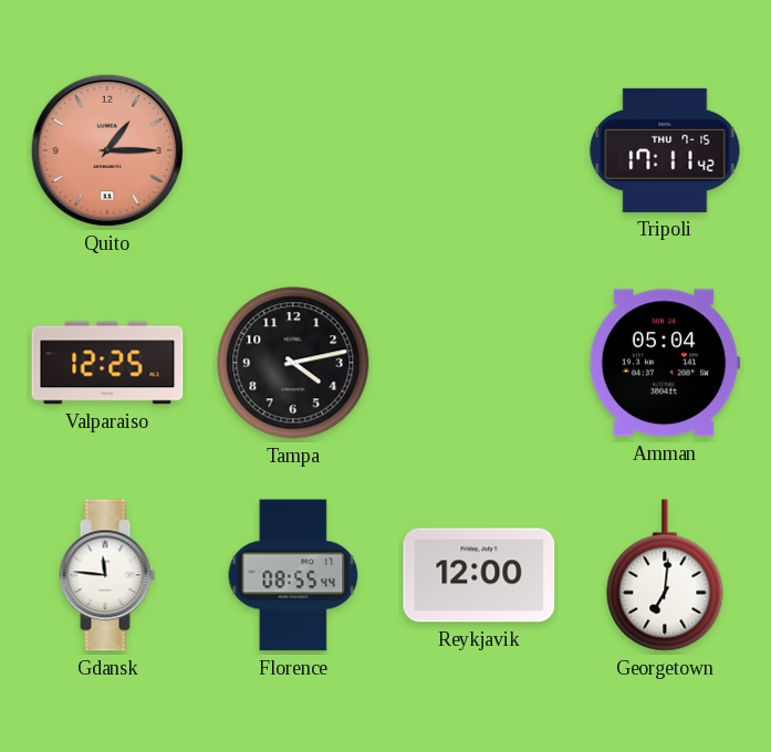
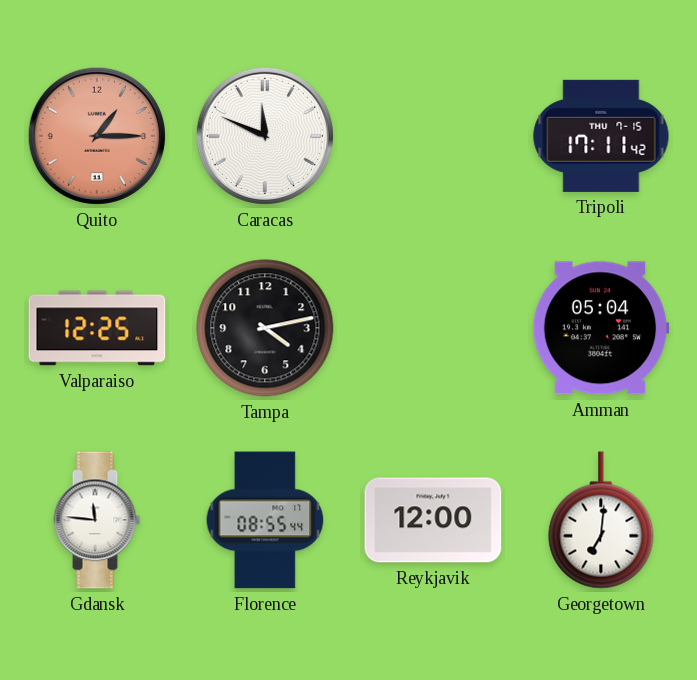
Caracas: none -> 11:49
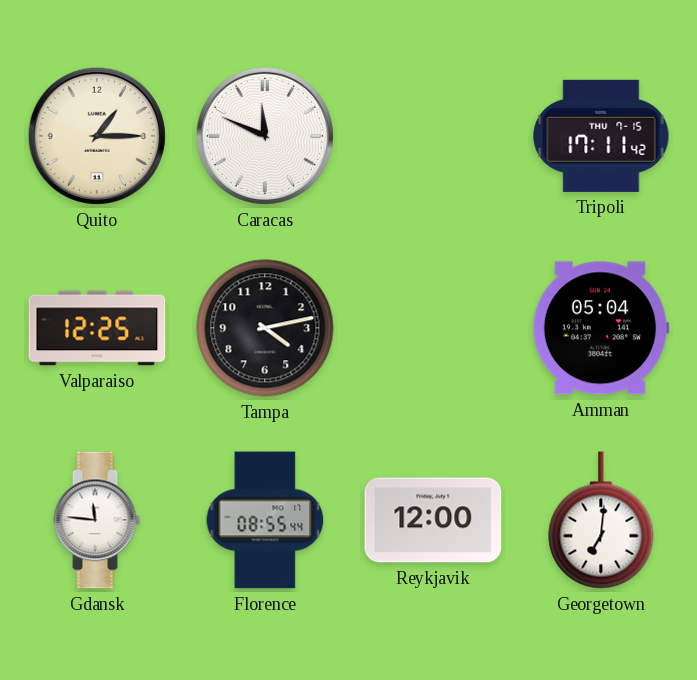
Quito dial: salmon -> cream
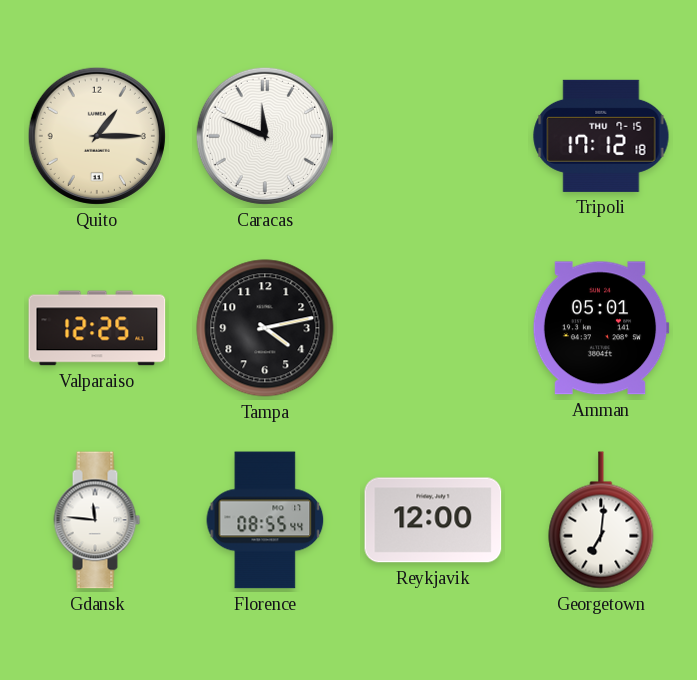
Tripoli: 17:11 -> 17:12
Amman: 05:04 -> 05:01
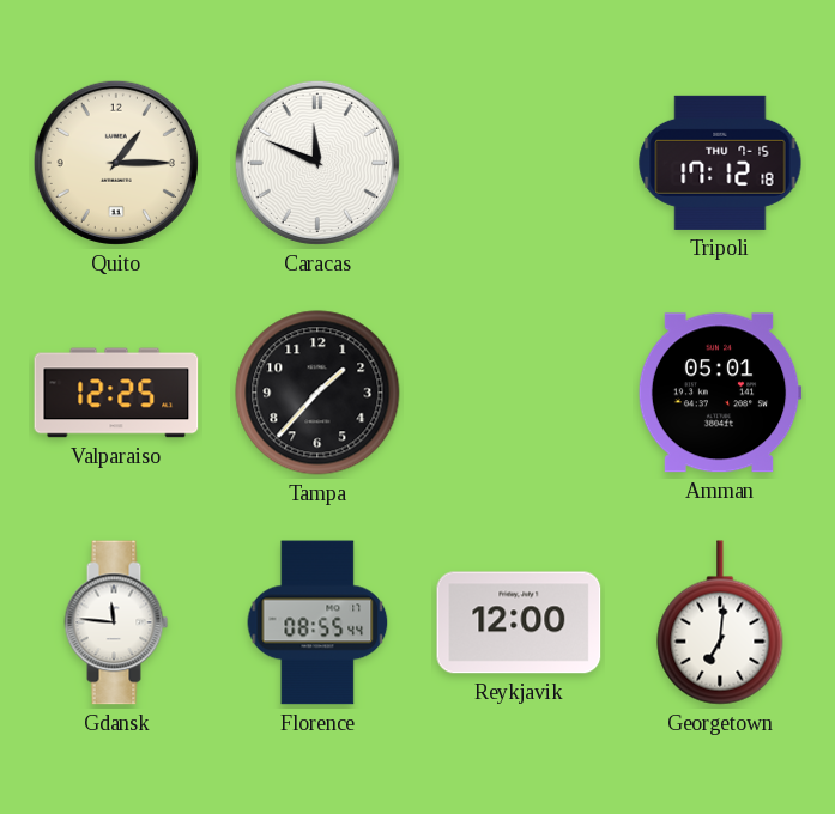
Tampa: 4:13 -> 1:37
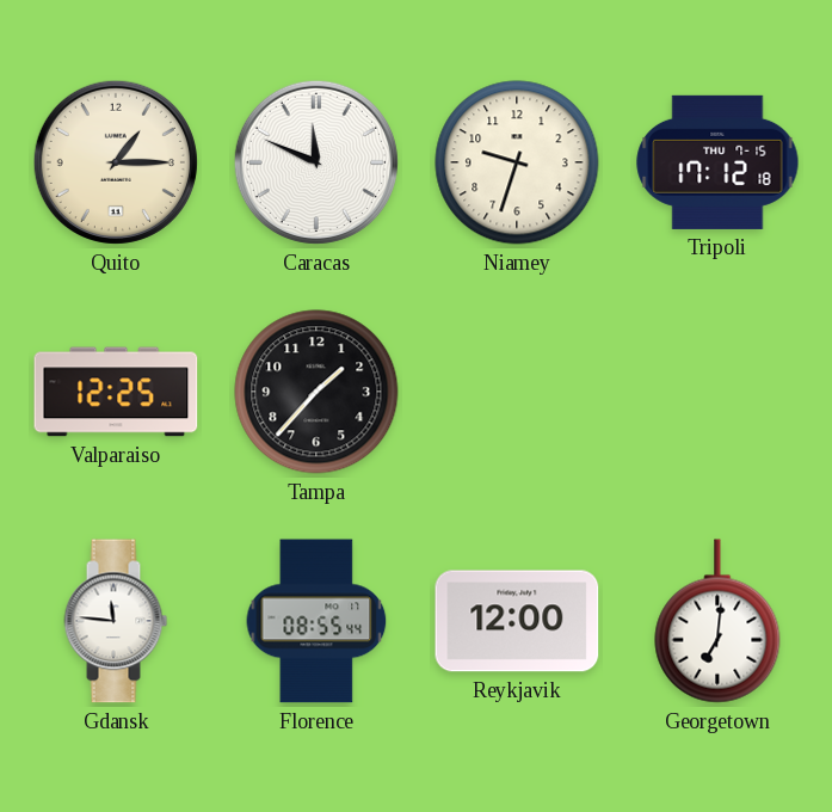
Niamey: none -> 9:33
Amman: 05:01 -> none
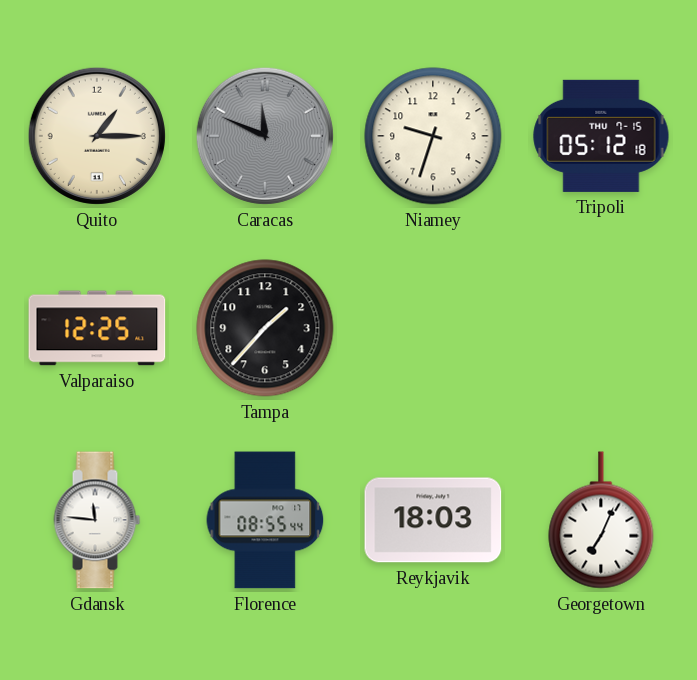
Caracas dial: white -> grey
Tripoli: 17:12 -> 05:12
Reykjavik: 12:00 -> 18:03
Georgetown: 7:01 -> 7:04
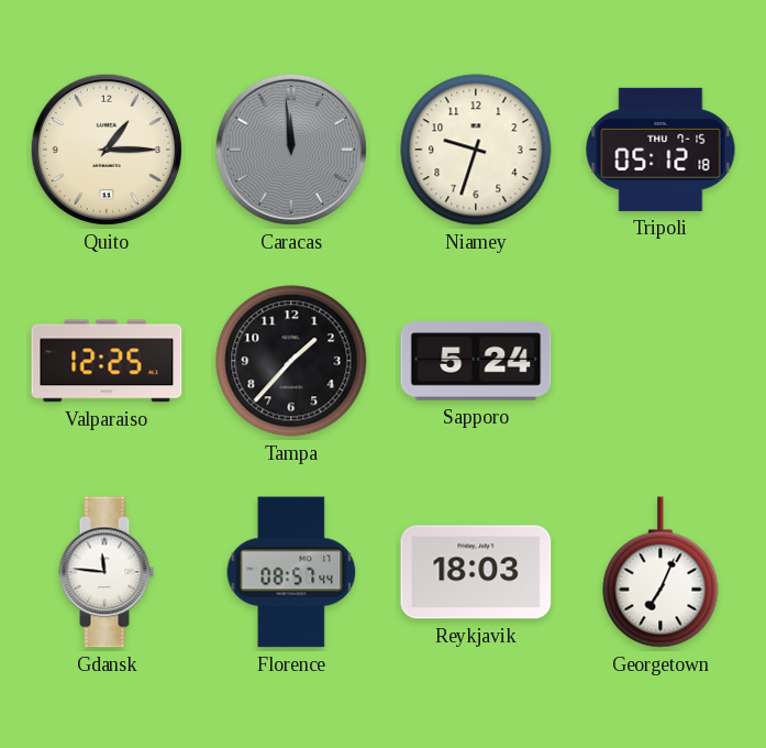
Caracas: 11:49 -> 11:59
Sapporo: none -> 5:24
Florence: 08:55 -> 08:57
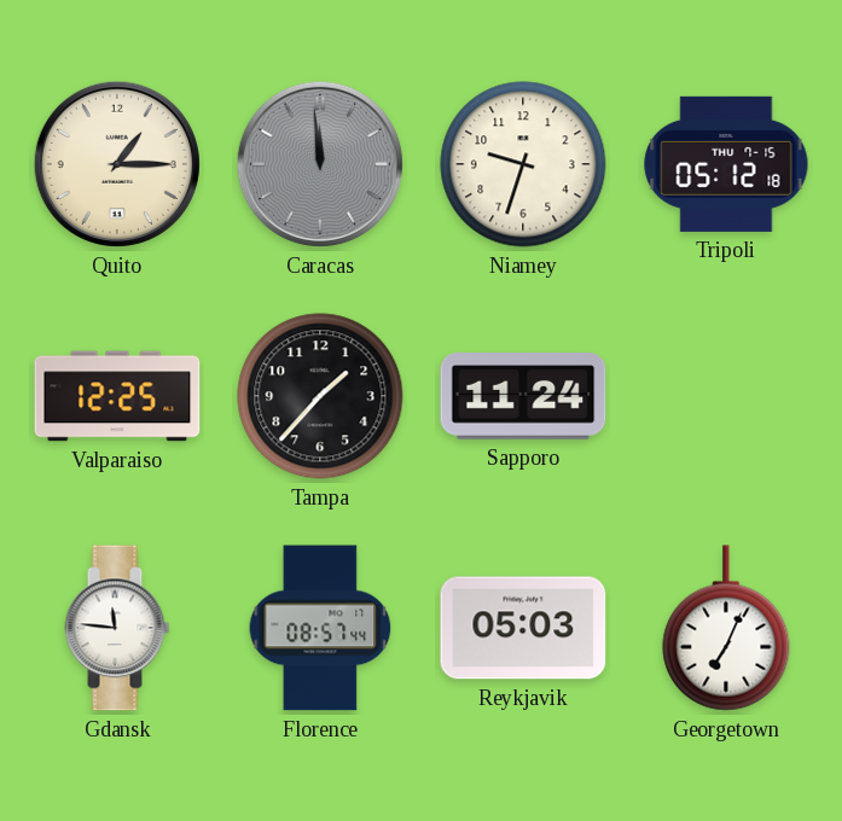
Sapporo: 5:24 -> 11:24
Reykjavik: 18:03 -> 05:03
